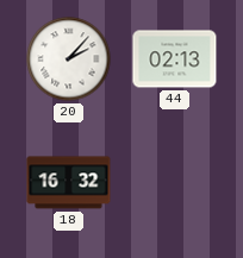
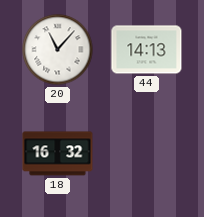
20: 2:07 -> 11:07
44: 02:13 -> 14:13
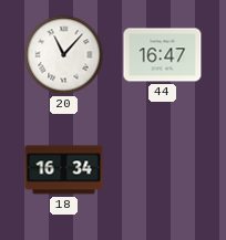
44: 14:13 -> 16:47
18: 16:32 -> 16:34
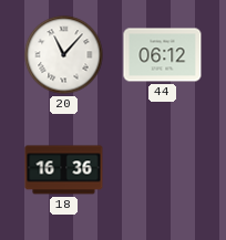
44: 16:47 -> 06:12
18: 16:34 -> 16:36
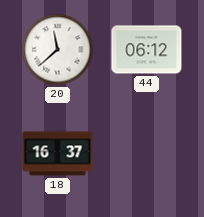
20: 11:07 -> 11:38
18: 16:36 -> 16:37
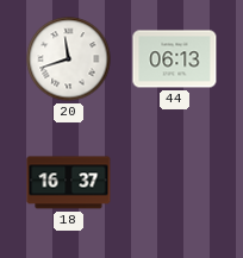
20: 11:38 -> 11:42
44: 06:12 -> 06:13
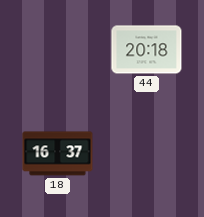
20: 11:42 -> none
44: 06:13 -> 20:18
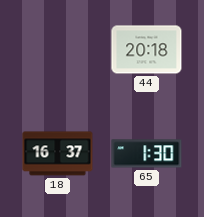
65: none -> 1:30
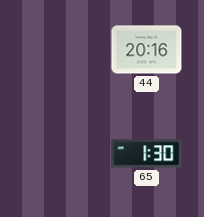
44: 20:18 -> 20:16
18: 16:37 -> none
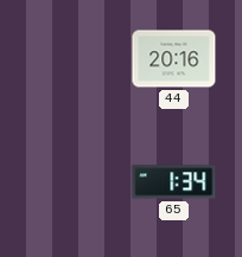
65: 1:30 -> 1:34
